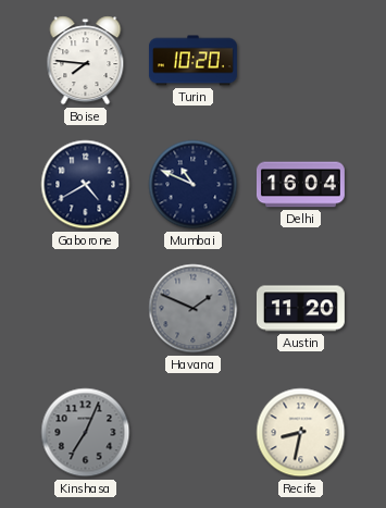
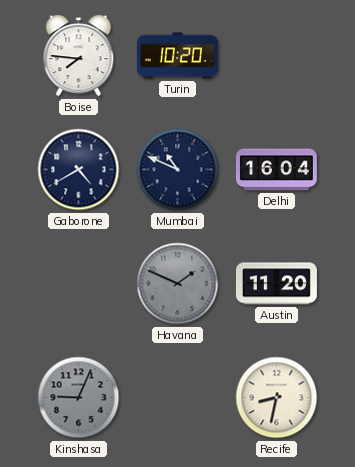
Kinshasa: 7:04 -> 9:04
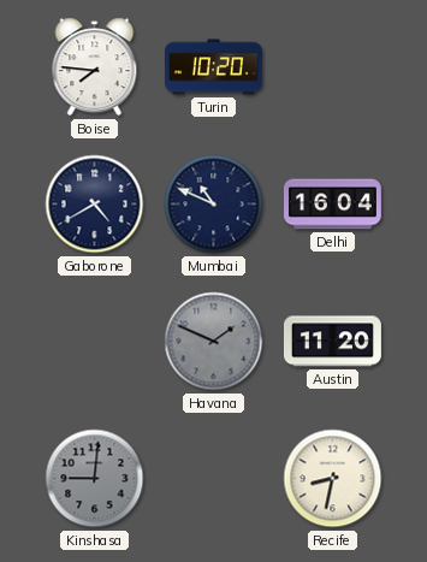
Kinshasa: 9:04 -> 9:01
